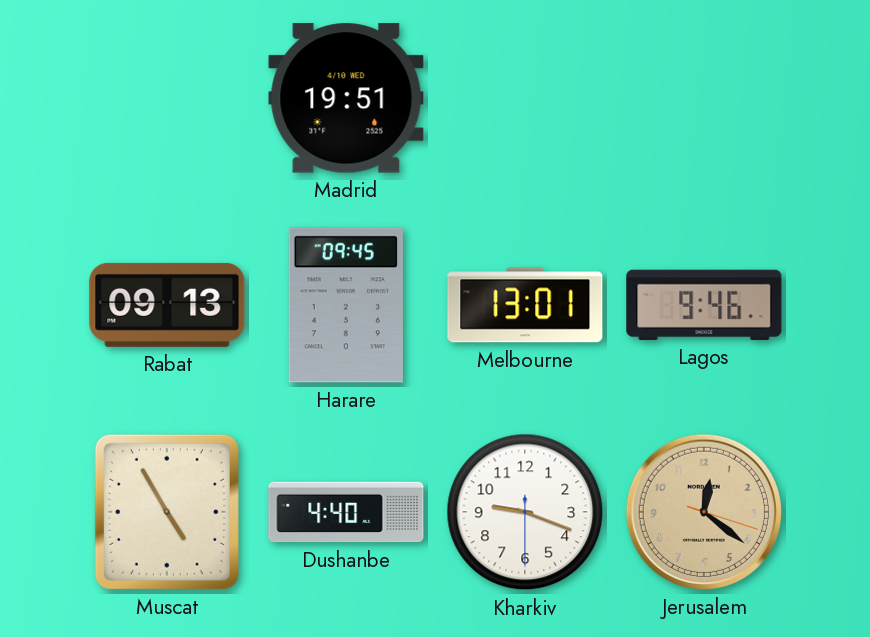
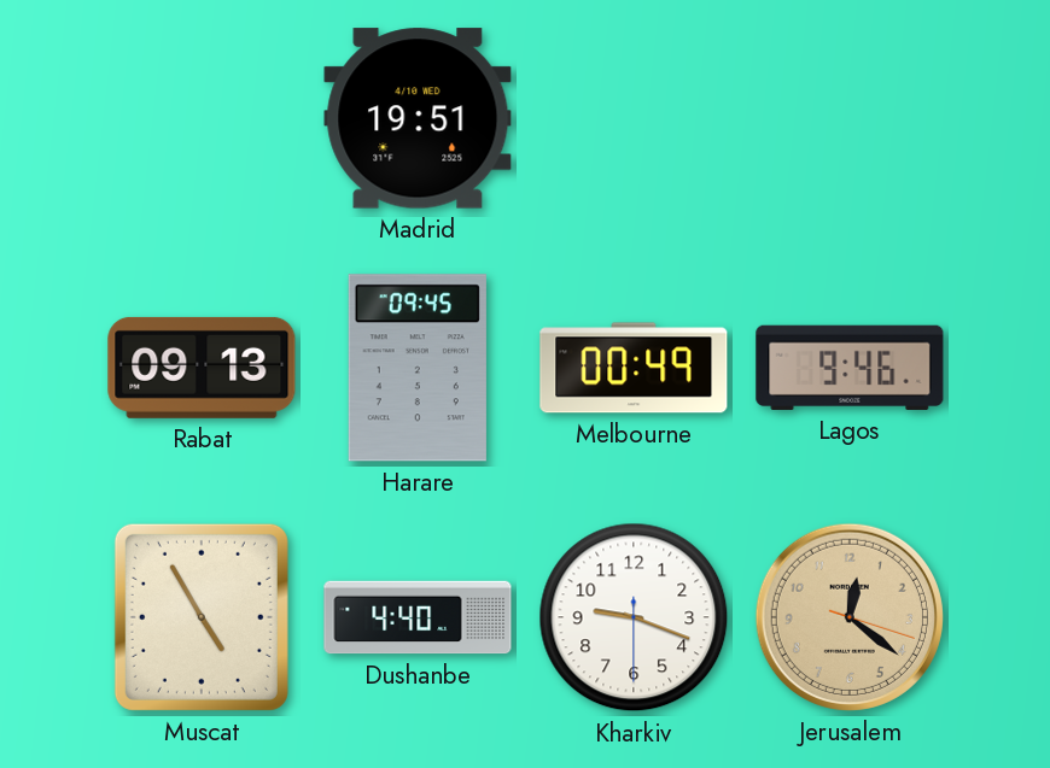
Melbourne: 13:01 -> 00:49
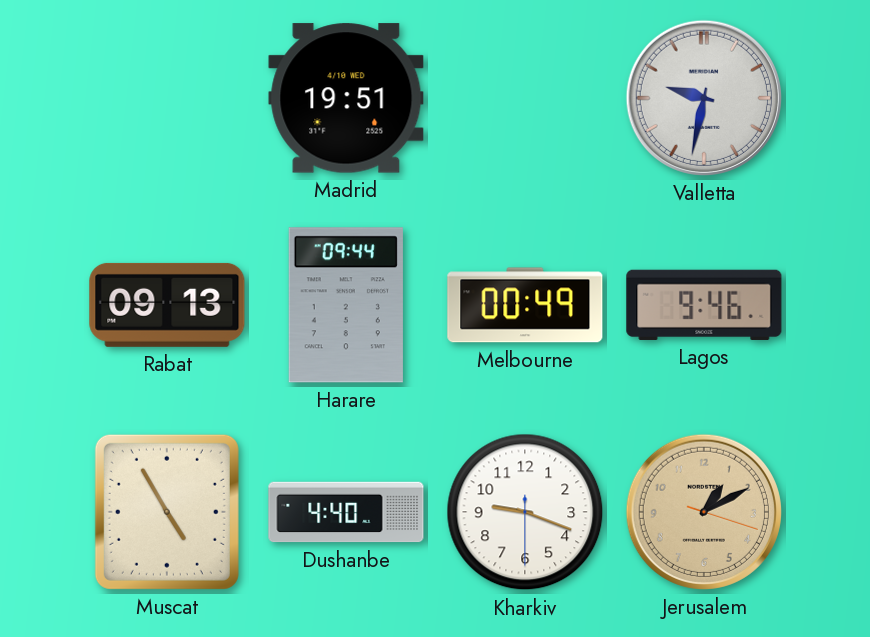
Valletta: none -> 9:32
Harare: 09:45 -> 09:44
Jerusalem: 12:21 -> 1:10
